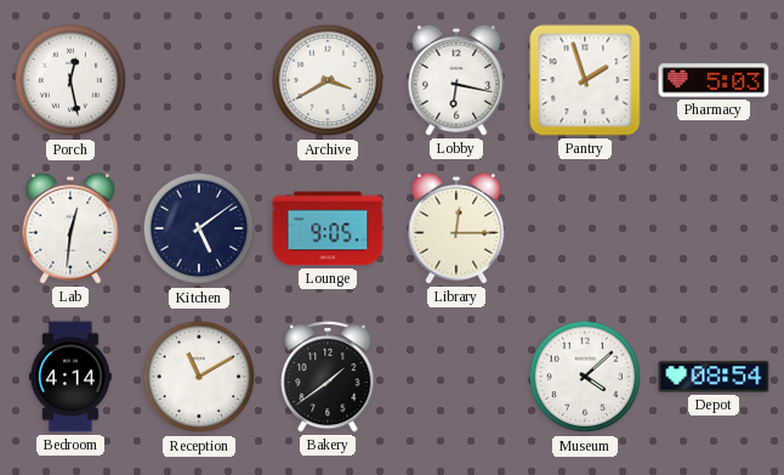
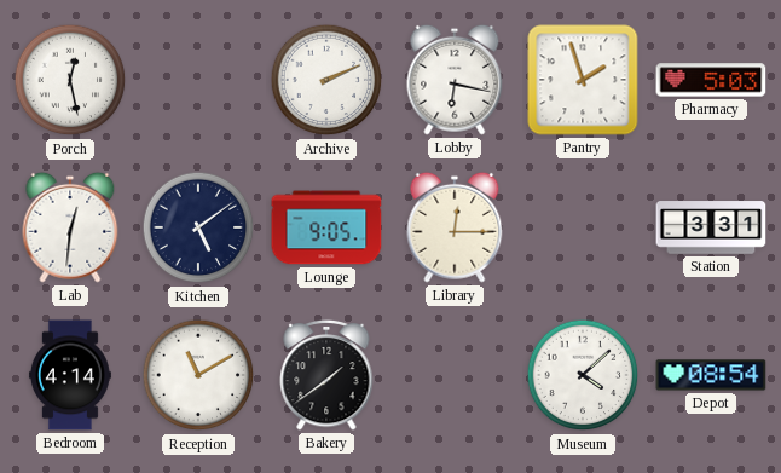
Archive: 3:40 -> 2:11
Station: none -> 3:31
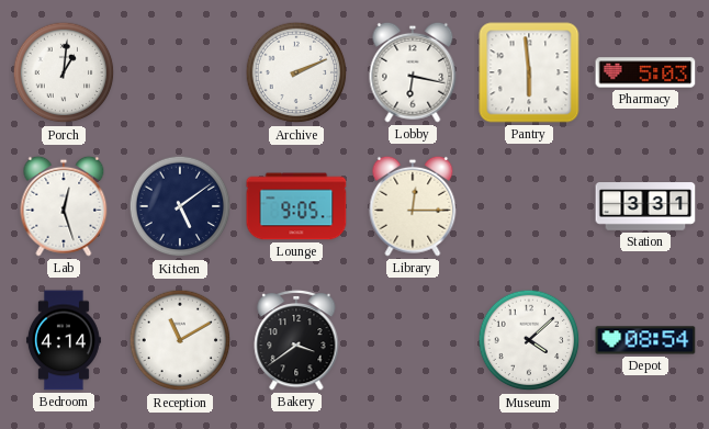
Porch: 12:28 -> 1:01
Pantry: 1:57 -> 5:59
Lab: 12:31 -> 12:27
Bakery: 1:39 -> 3:39
